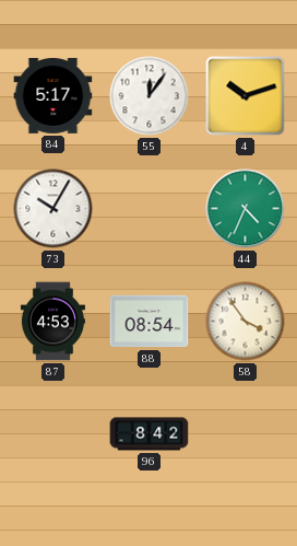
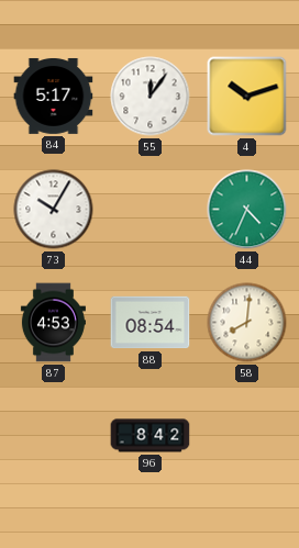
58: 3:54 -> 8:01
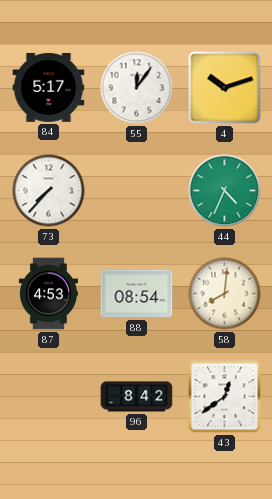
73: 10:05 -> 7:37
43: none -> 12:39
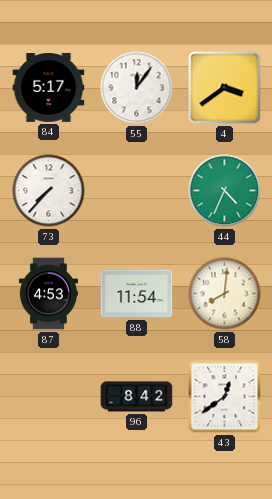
4: 10:12 -> 3:39
88: 08:54 -> 11:54
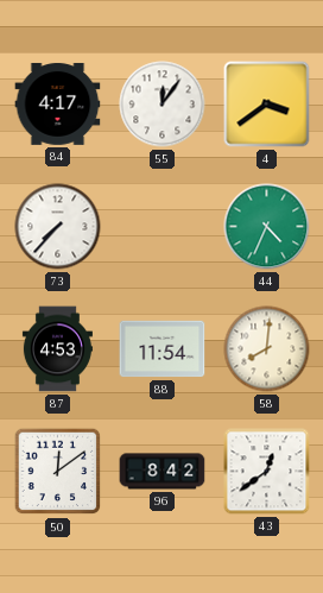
84: 5:17 -> 4:17
50: none -> 12:09
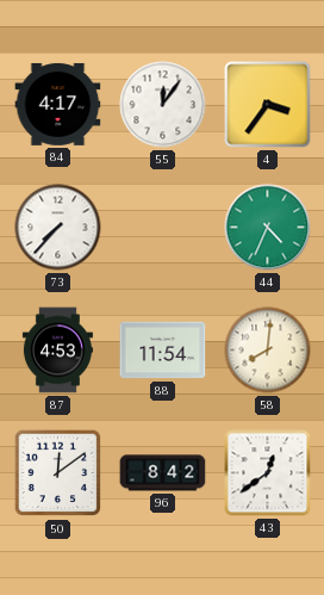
4: 3:39 -> 3:36
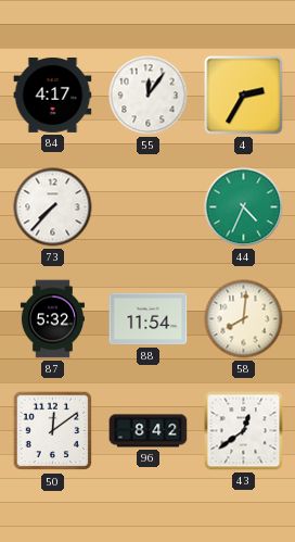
4: 3:36 -> 2:35
87: 4:53 -> 5:32
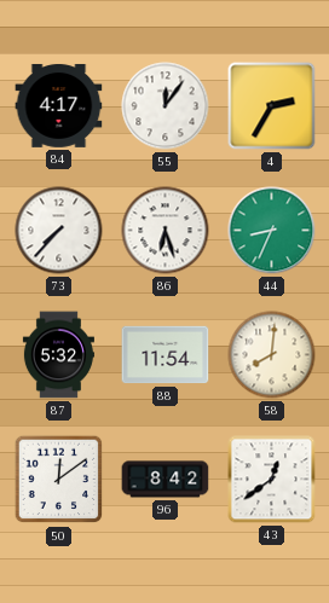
86: none -> 6:27
44: 4:34 -> 8:34
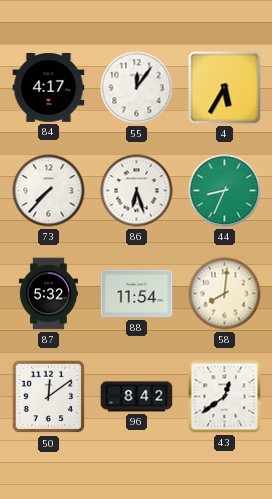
4: 2:35 -> 5:35
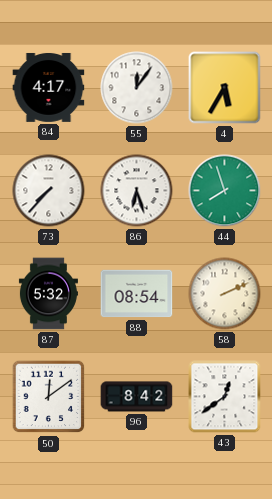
44: 8:34 -> 7:57
88: 11:54 -> 08:54
58: 8:01 -> 2:11
